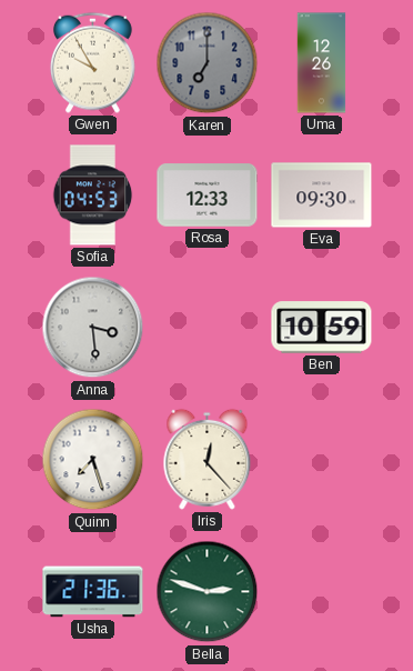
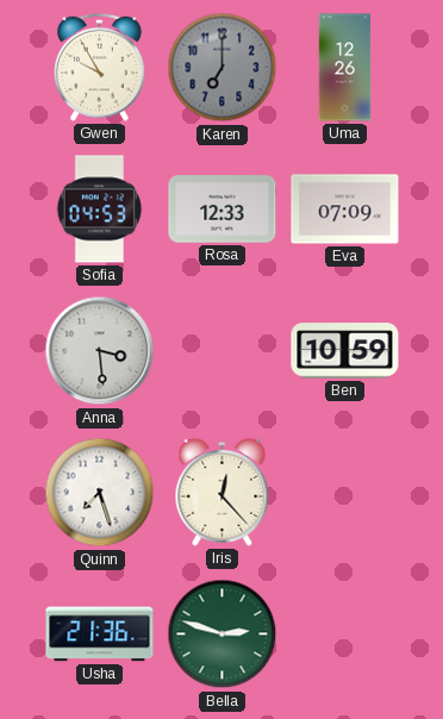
Eva: 09:30 -> 07:09
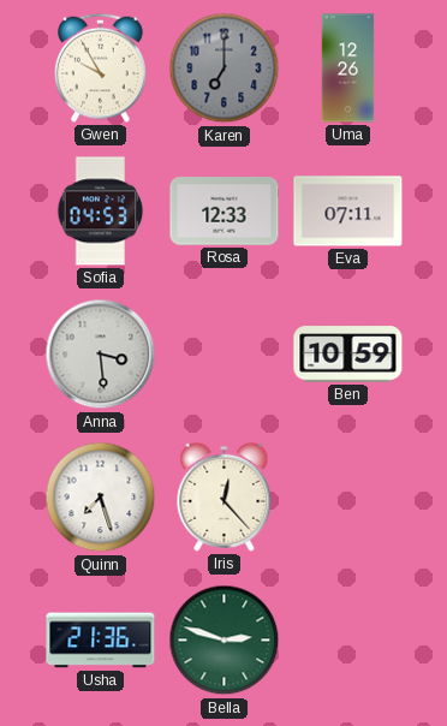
Eva: 07:09 -> 07:11
